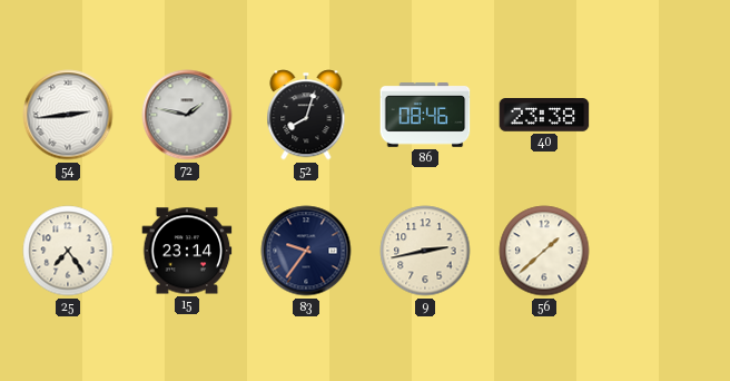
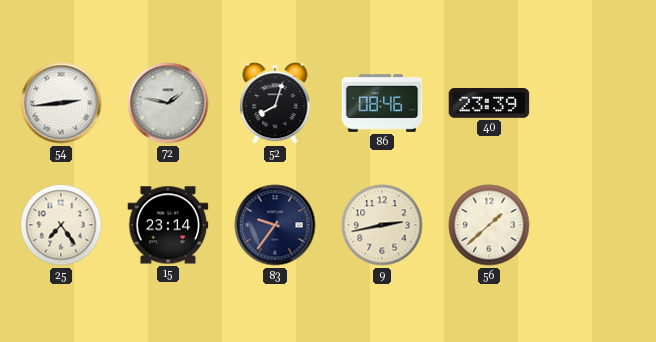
40: 23:38 -> 23:39
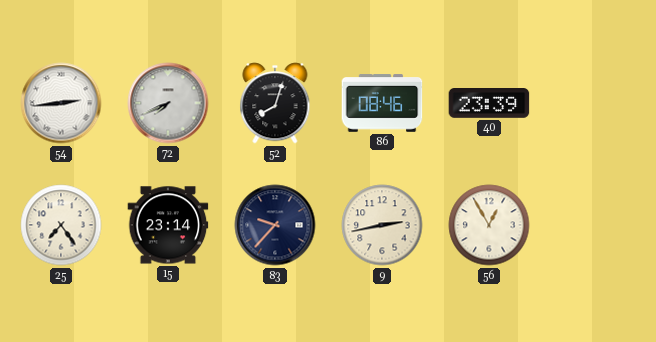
72: 1:47 -> 7:41
83: 9:36 -> 9:37
56: 1:38 -> 12:55
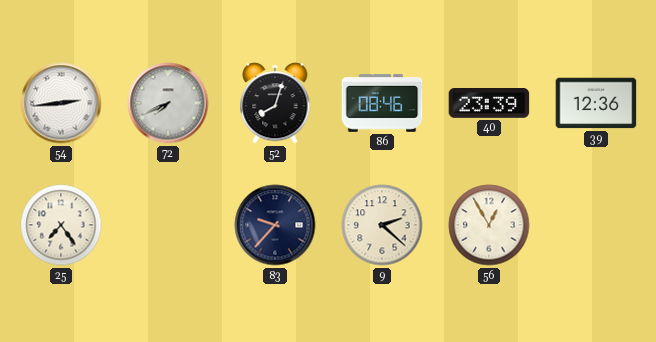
39: none -> 12:36
15: 23:14 -> none
9: 2:43 -> 2:22
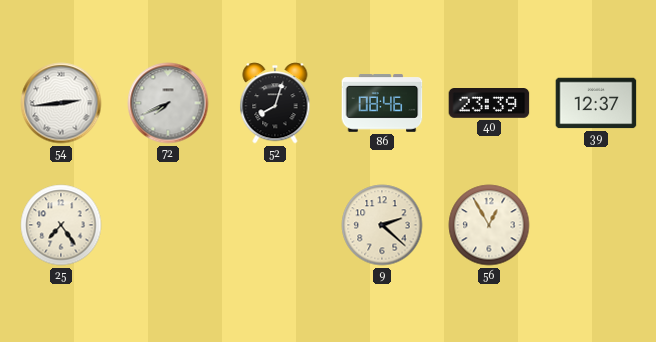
39: 12:36 -> 12:37
83: 9:37 -> none
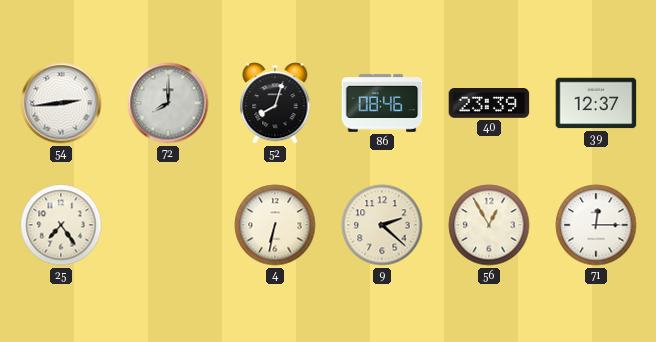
72: 7:41 -> 8:00
4: none -> 6:32
71: none -> 12:15
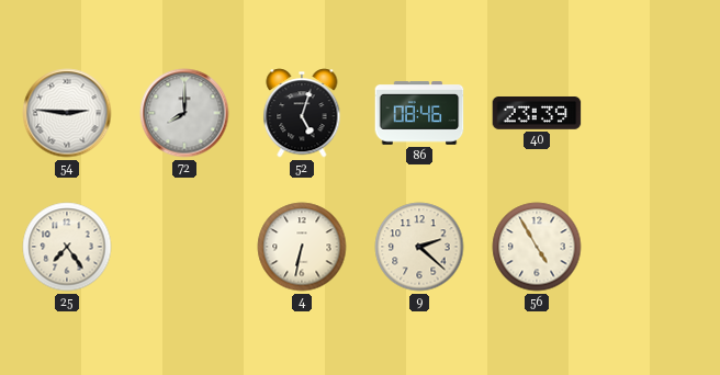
54: 2:44 -> 2:46
52: 8:03 -> 5:03
39: 12:37 -> none
56: 12:55 -> 4:55
71: 12:15 -> none
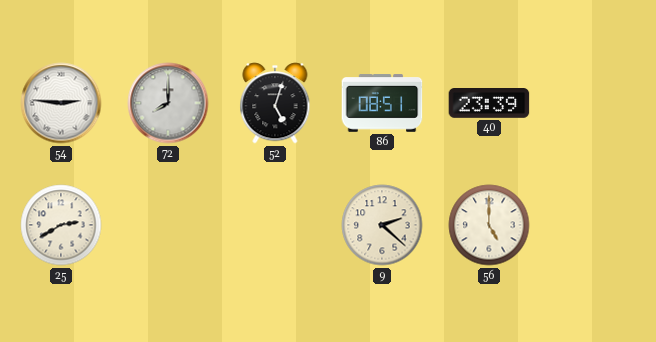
86: 08:46 -> 08:51
25: 7:24 -> 2:40
4: 6:32 -> none
56: 4:55 -> 5:00
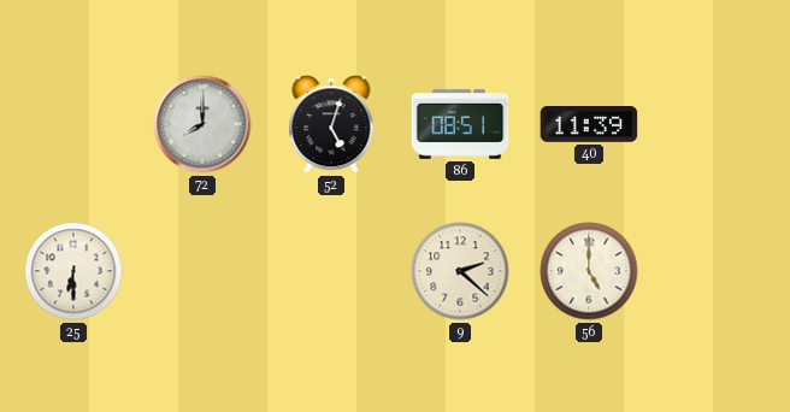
54: 2:46 -> none
40: 23:39 -> 11:39
25: 2:40 -> 6:30
